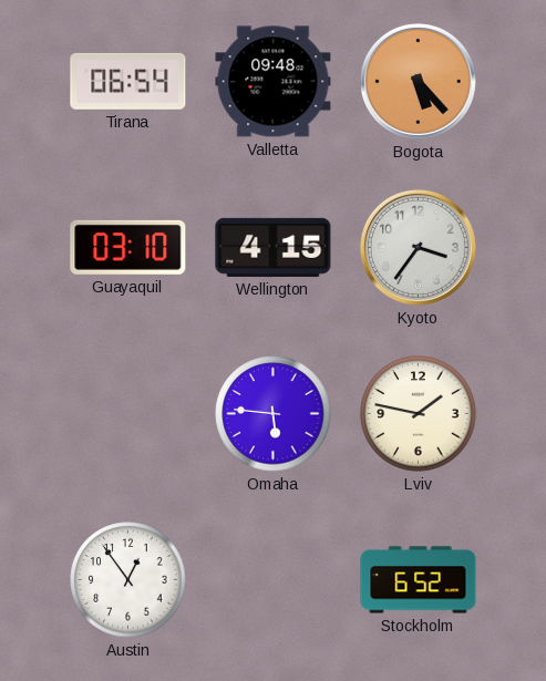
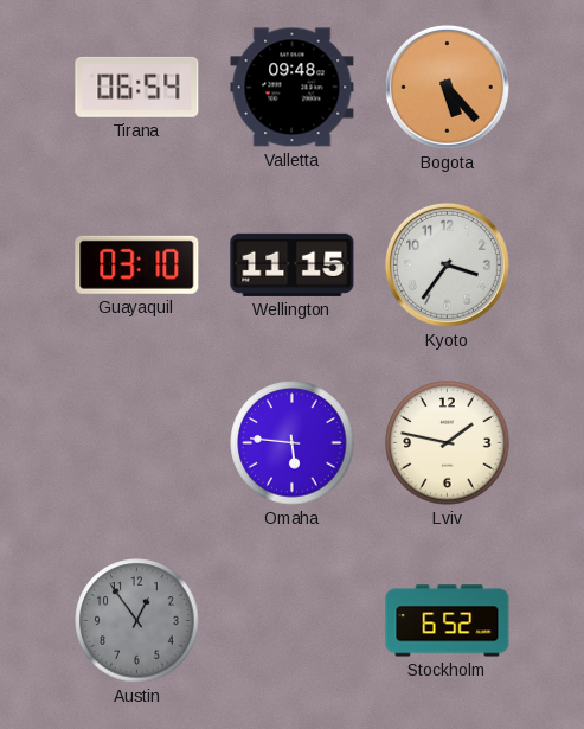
Wellington: 4:15 -> 11:15
Austin dial: white -> grey
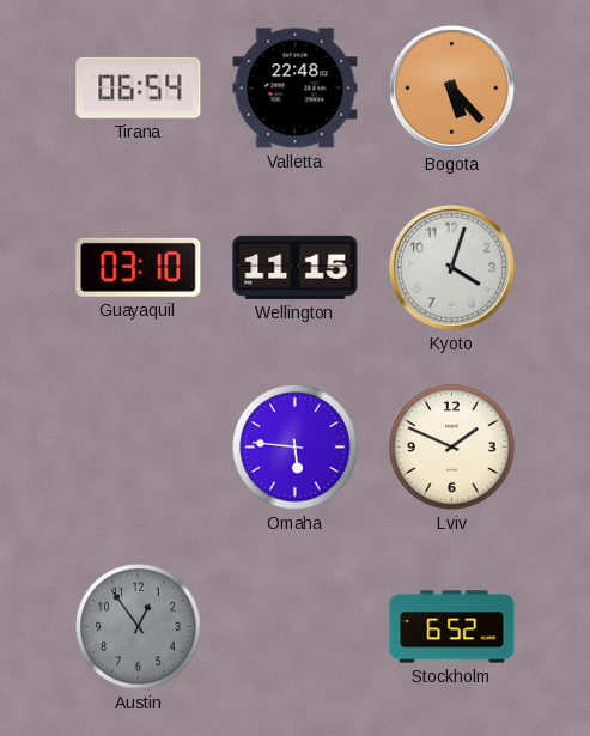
Valletta: 09:48 -> 22:48
Kyoto: 3:36 -> 4:03
Lviv: 1:47 -> 1:49
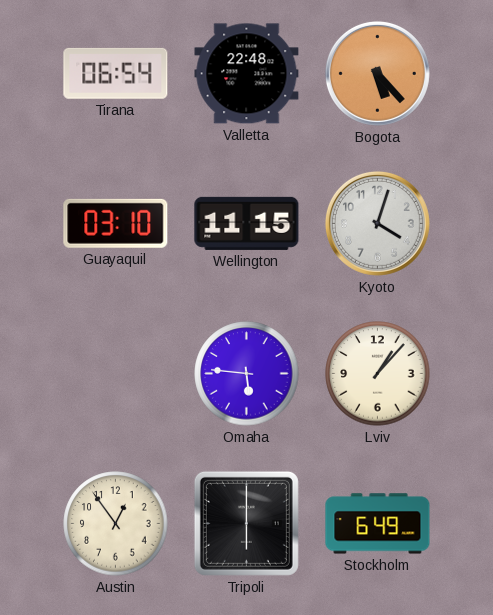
Lviv: 1:49 -> 1:07
Austin dial: grey -> cream
Tripoli: none -> 6:00
Stockholm: 6:52 -> 6:49
